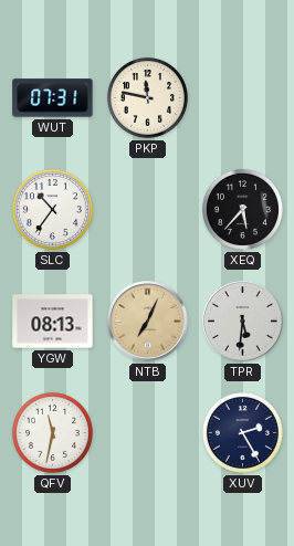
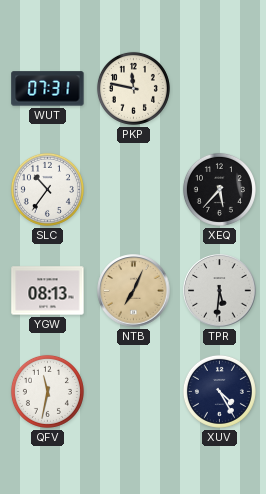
XUV: 2:25 -> 4:25
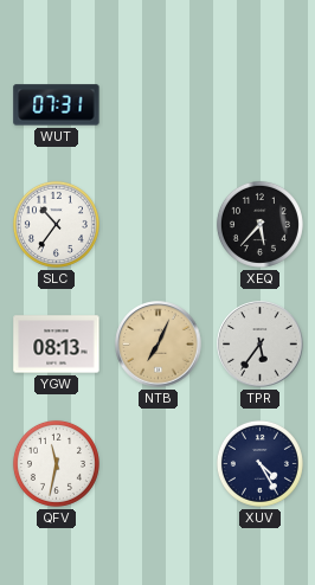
PKP: 11:47 -> none
TPR: 5:31 -> 5:36
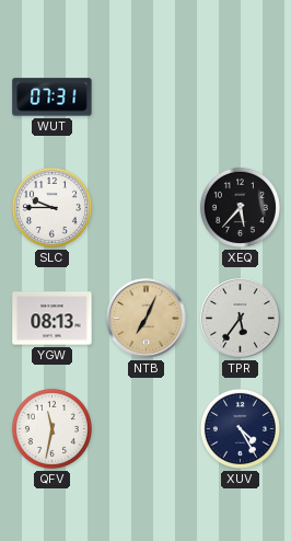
SLC: 10:36 -> 9:45
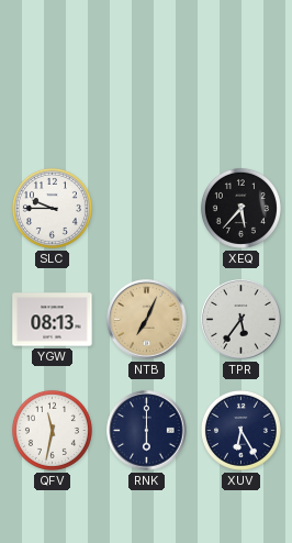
WUT: 07:31 -> none
RNK: none -> 6:00
XUV: 4:25 -> 6:25
